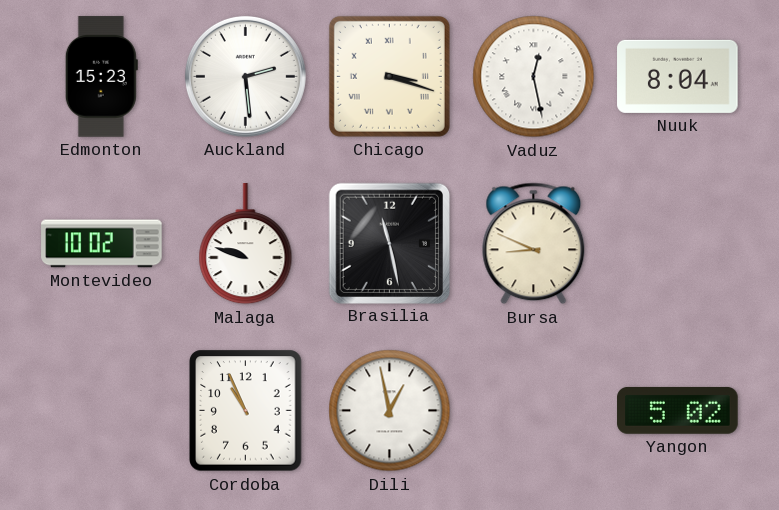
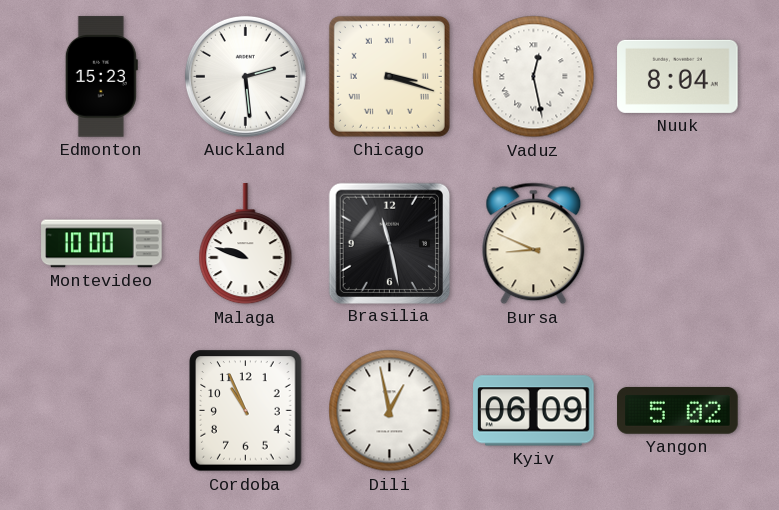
Montevideo: 10:02 -> 10:00
Kyiv: none -> 06:09
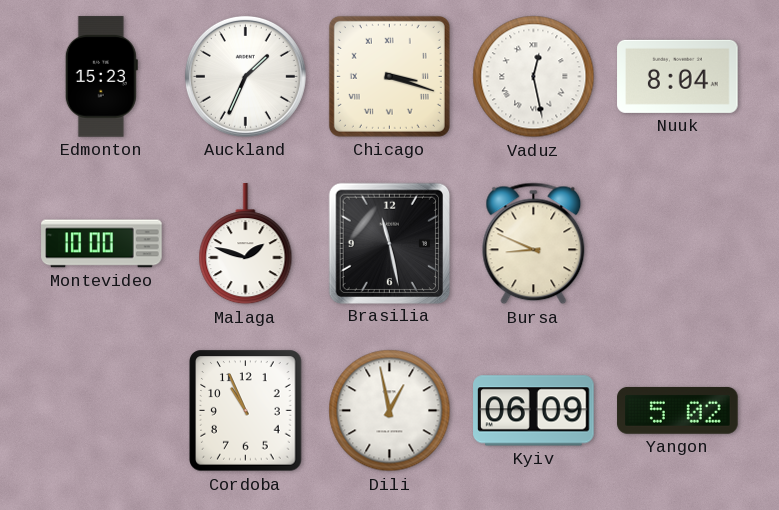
Auckland: 2:29 -> 1:34
Malaga: 9:48 -> 1:48
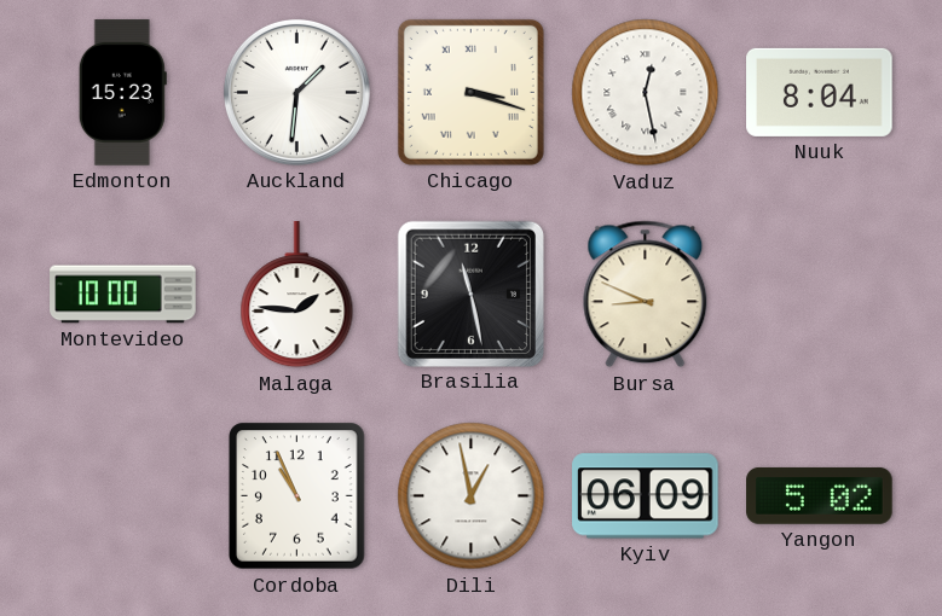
Auckland: 1:34 -> 1:31
Malaga: 1:48 -> 1:46
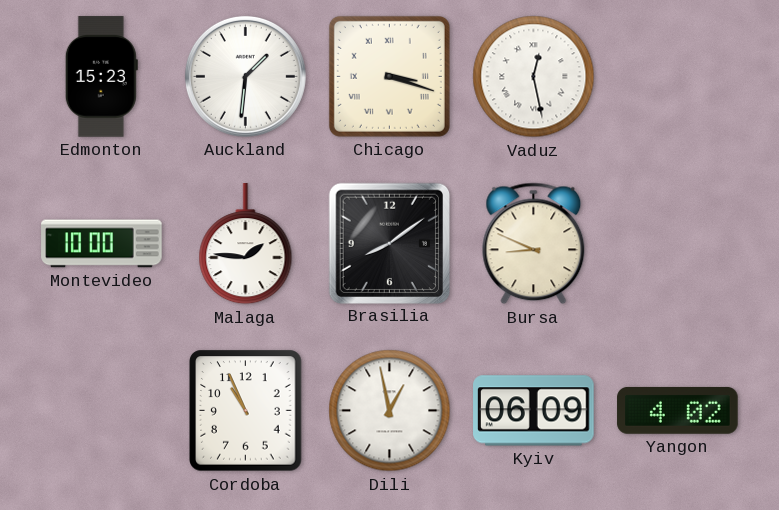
Nuuk: 8:04 -> none
Brasilia: 11:28 -> 8:09
Yangon: 5:02 -> 4:02
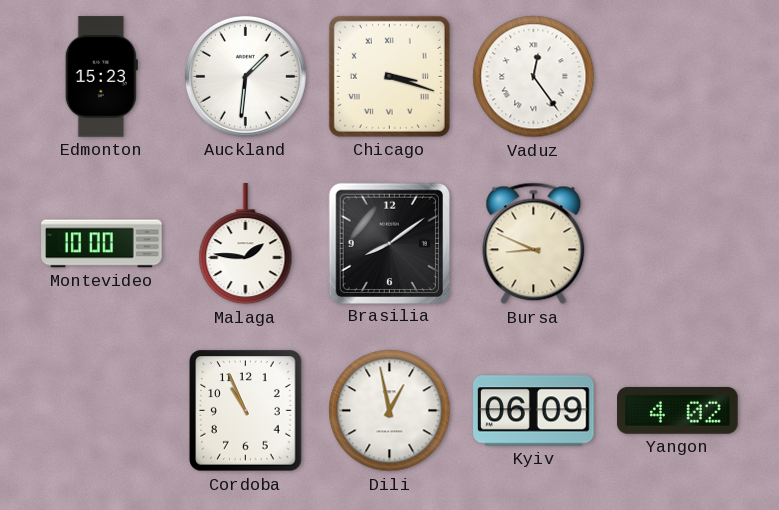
Vaduz: 12:28 -> 12:24
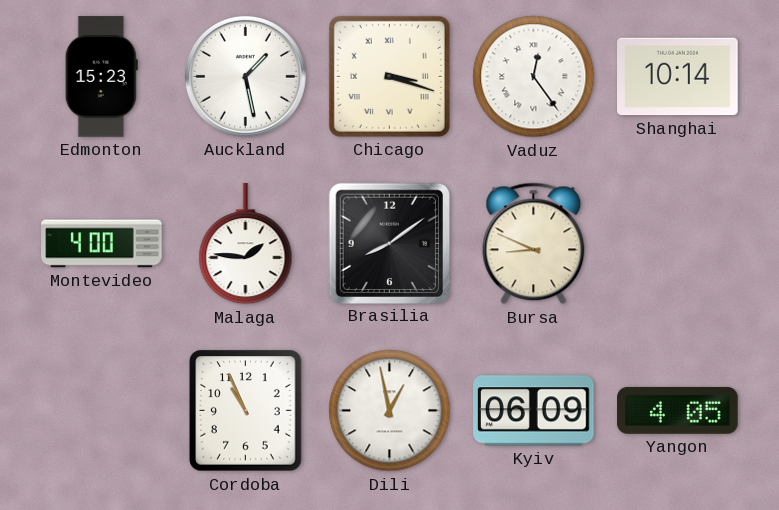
Auckland: 1:31 -> 1:28
Shanghai: none -> 10:14
Montevideo: 10:00 -> 4:00
Yangon: 4:02 -> 4:05
